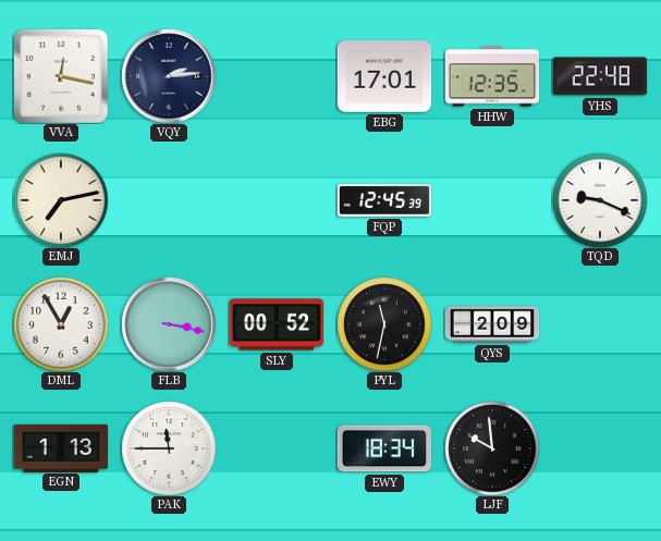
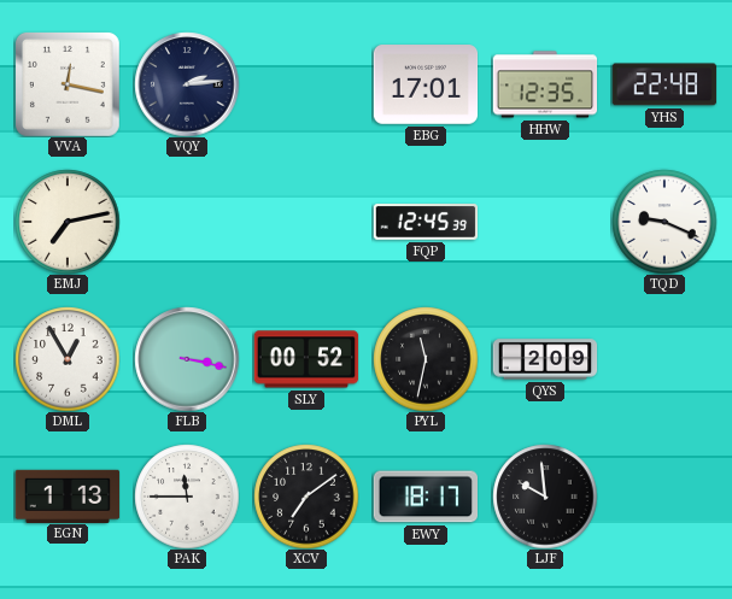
XCV: none -> 7:09
EWY: 18:34 -> 18:17
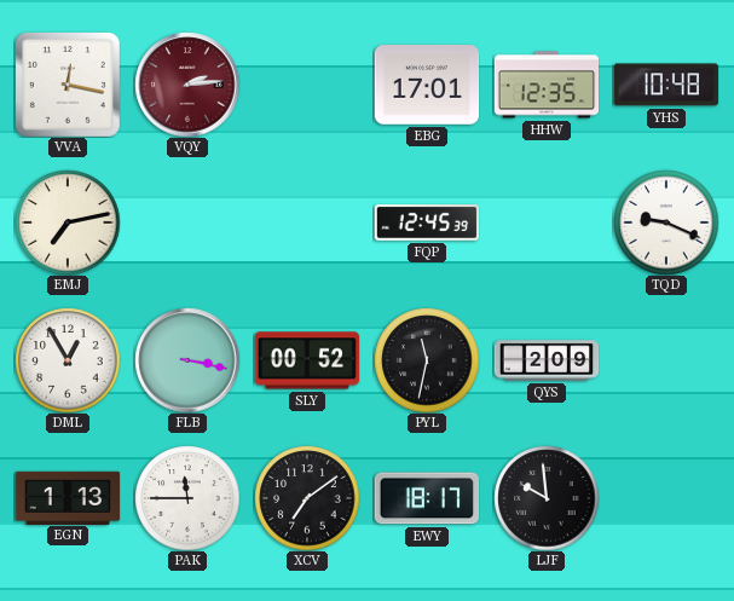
VQY dial: navy -> burgundy
YHS: 22:48 -> 10:48
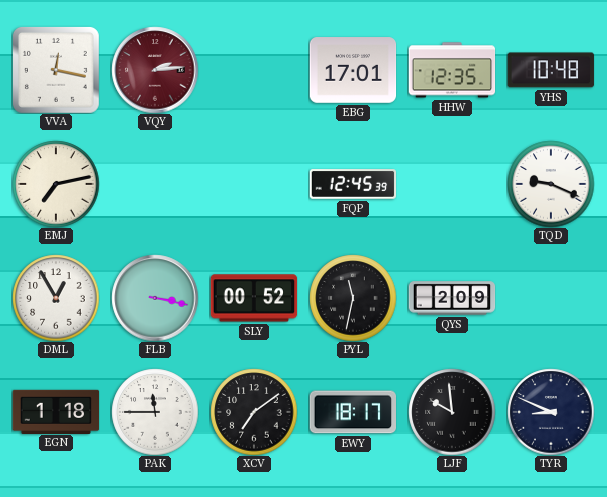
EGN: 1:13 -> 1:18
TYR: none -> 8:49
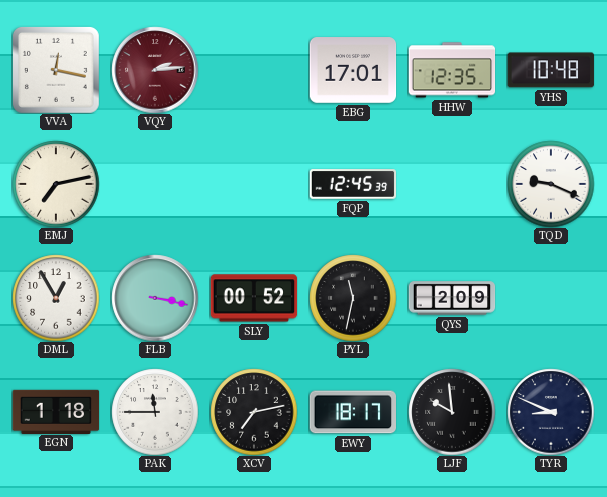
XCV: 7:09 -> 7:13
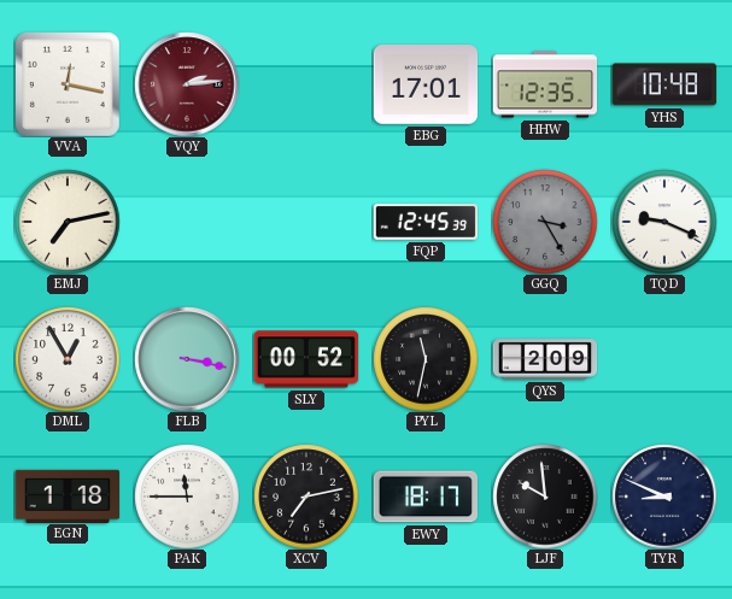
GGQ: none -> 3:25
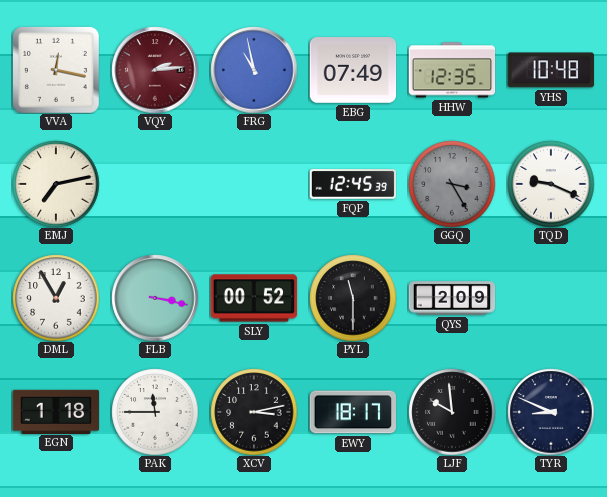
FRG: none -> 10:58
EBG: 17:01 -> 07:49
PYL: 11:32 -> 11:30
XCV: 7:13 -> 3:13
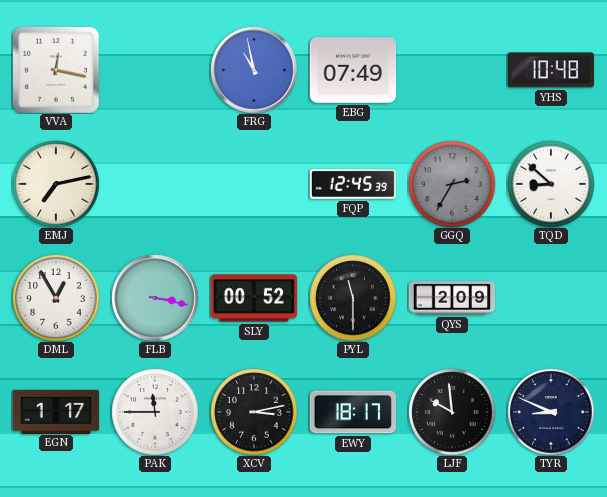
VQY: 2:14 -> none
HHW: 12:35 -> none
GGQ: 3:25 -> 2:35
TQD: 9:19 -> 8:52
EGN: 1:18 -> 1:17
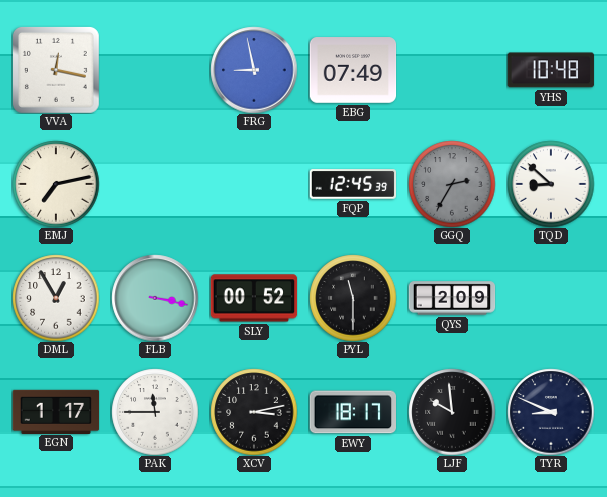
FRG: 10:58 -> 8:58
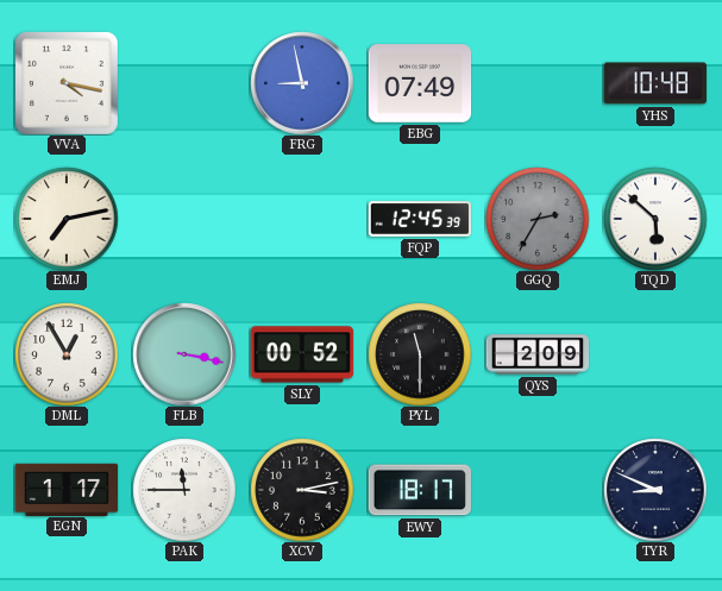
VVA: 12:17 -> 4:17
TQD: 8:52 -> 5:52
LJF: 9:59 -> none
